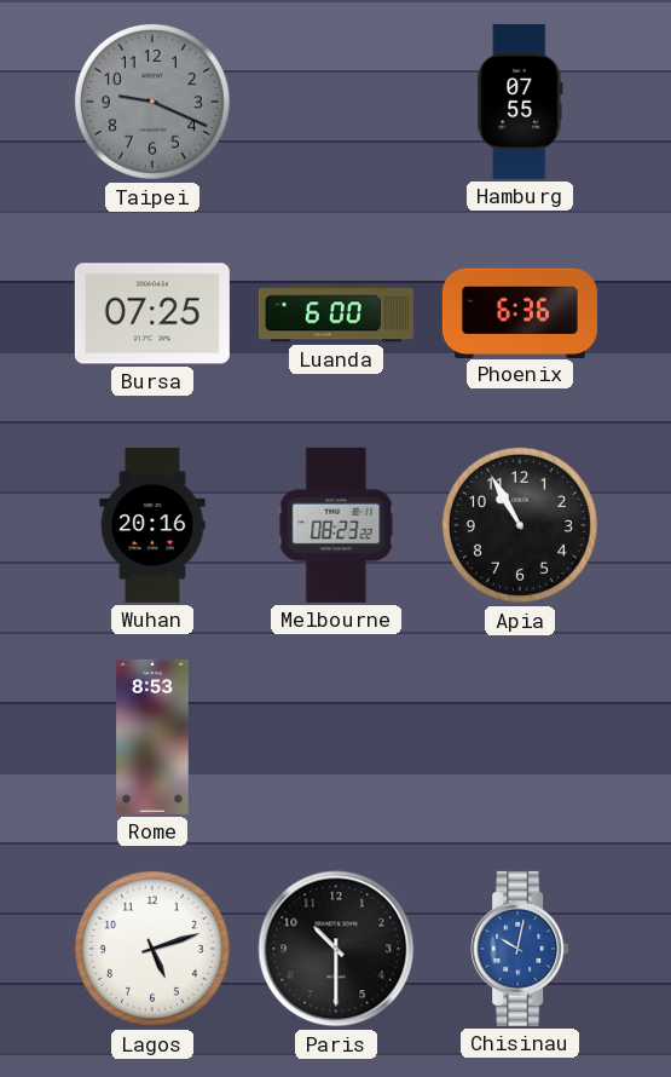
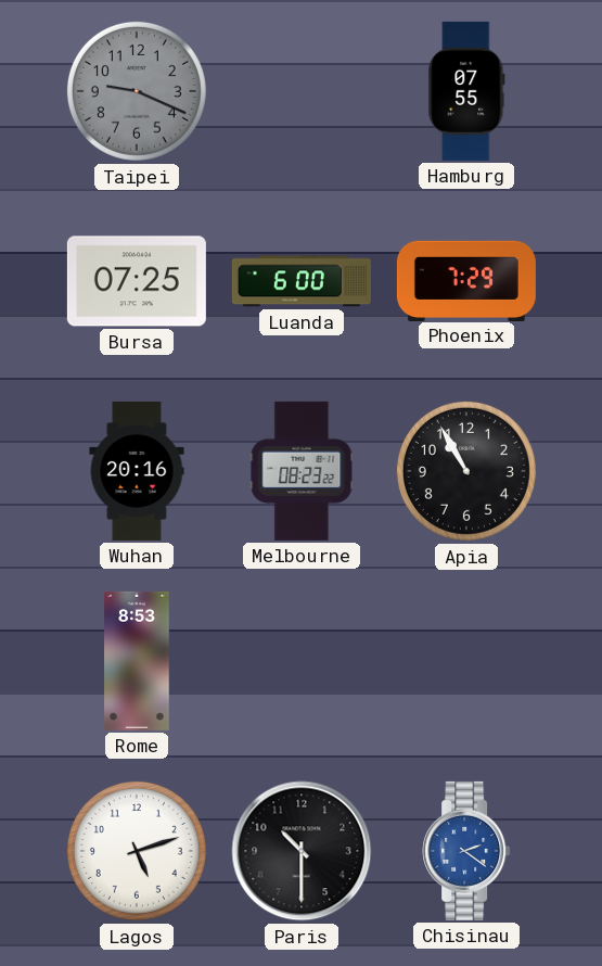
Phoenix: 6:36 -> 7:29
Chisinau: 10:02 -> 2:21
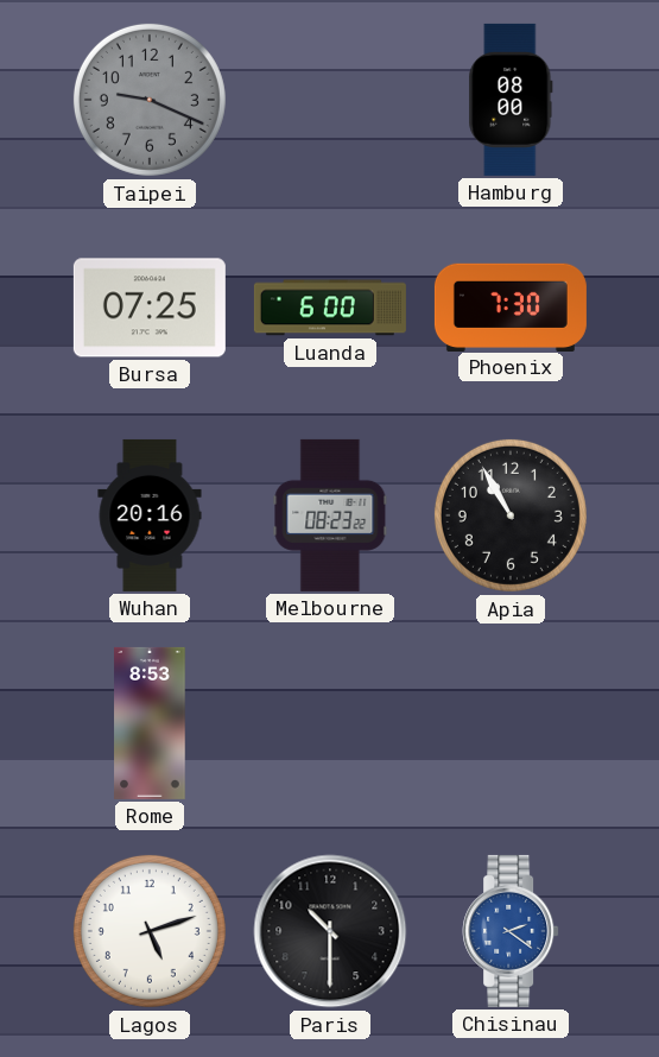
Hamburg: 07:55 -> 08:00
Phoenix: 7:29 -> 7:30
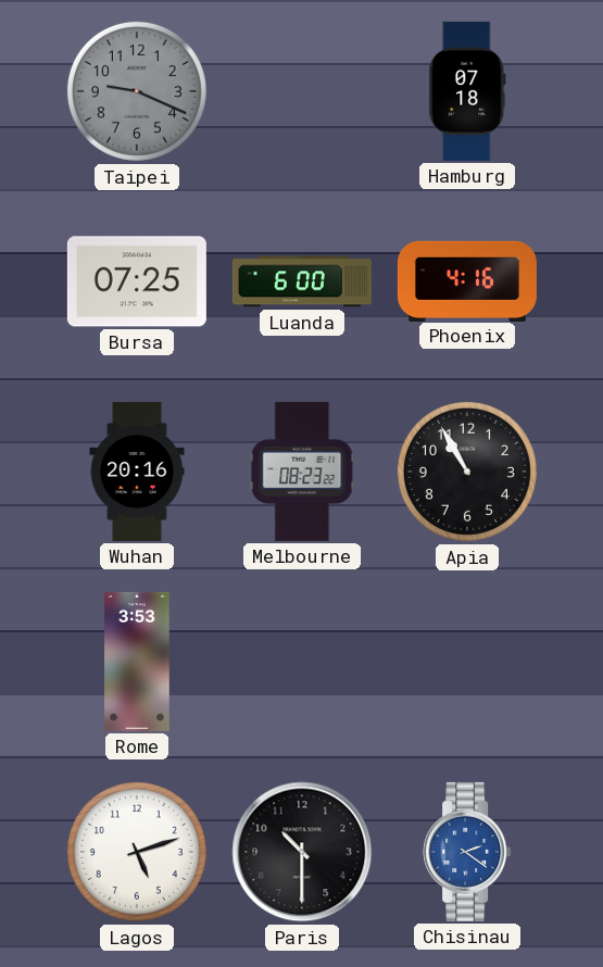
Hamburg: 08:00 -> 07:18
Phoenix: 7:30 -> 4:16
Rome: 8:53 -> 3:53
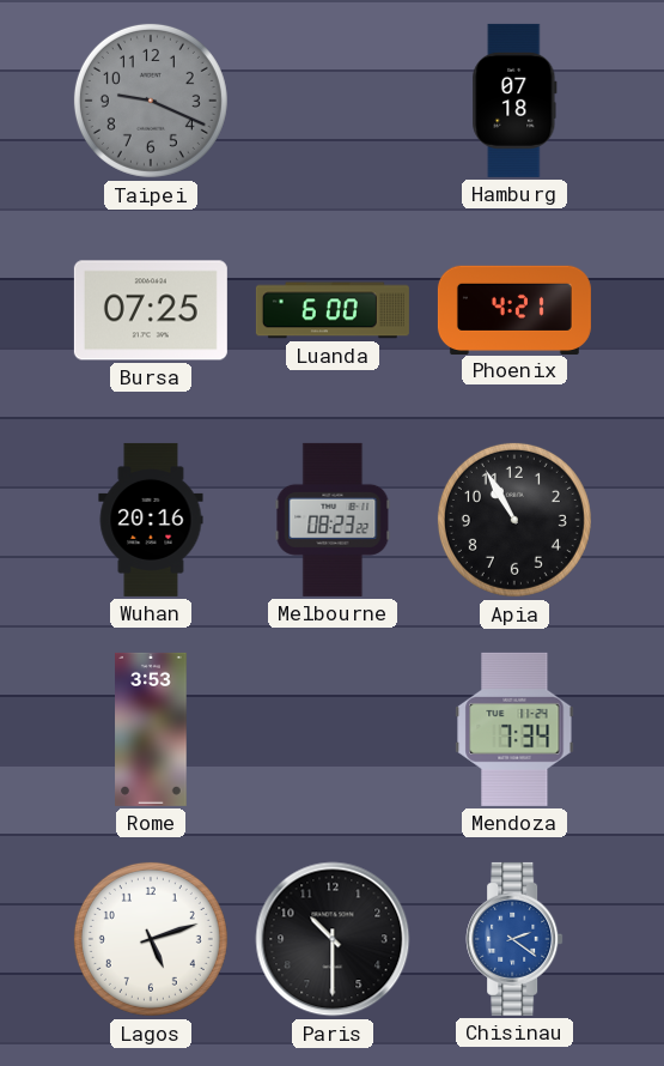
Phoenix: 4:16 -> 4:21
Mendoza: none -> 7:34
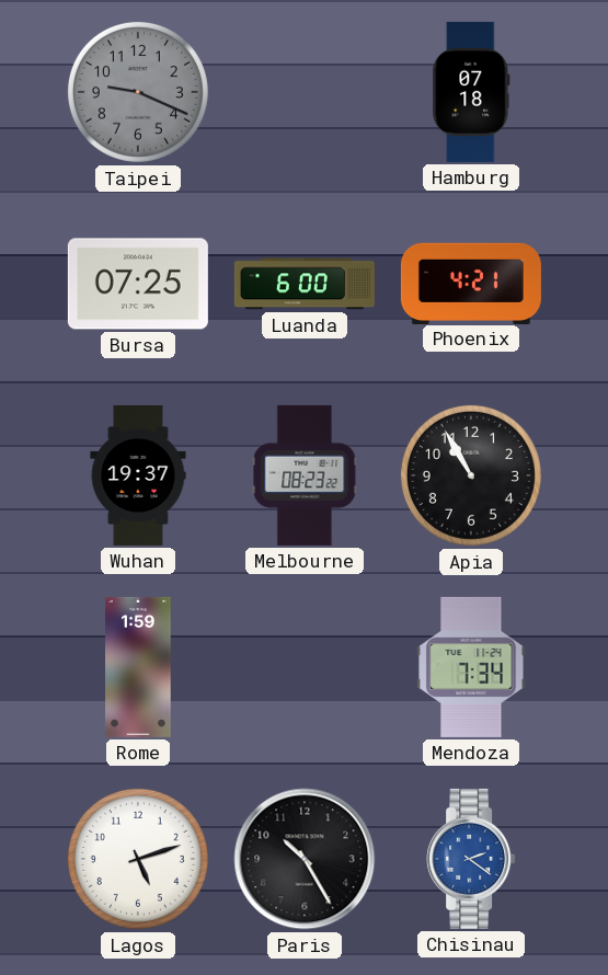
Wuhan: 20:16 -> 19:37
Rome: 3:53 -> 1:59
Paris: 10:30 -> 10:25
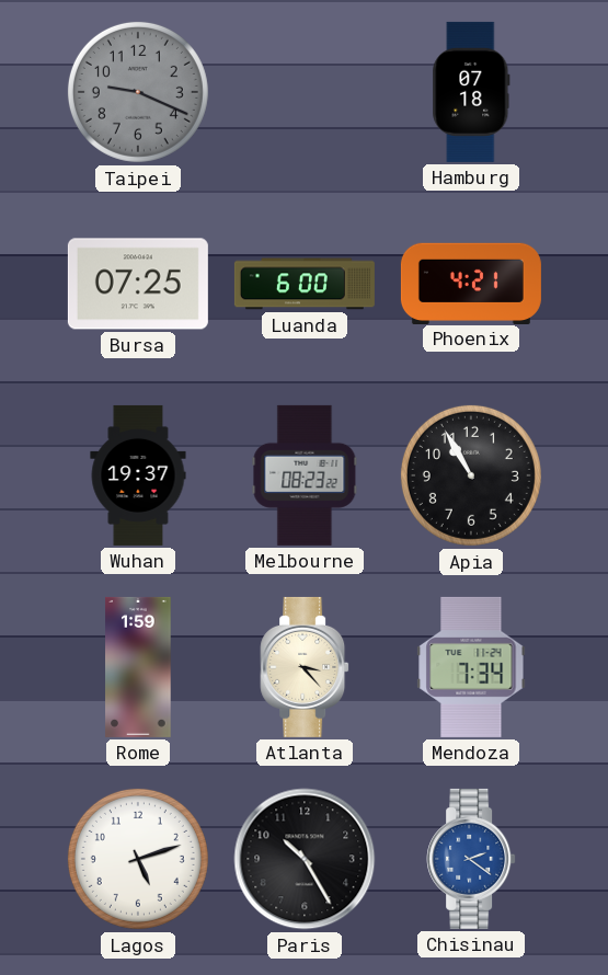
Atlanta: none -> 3:23
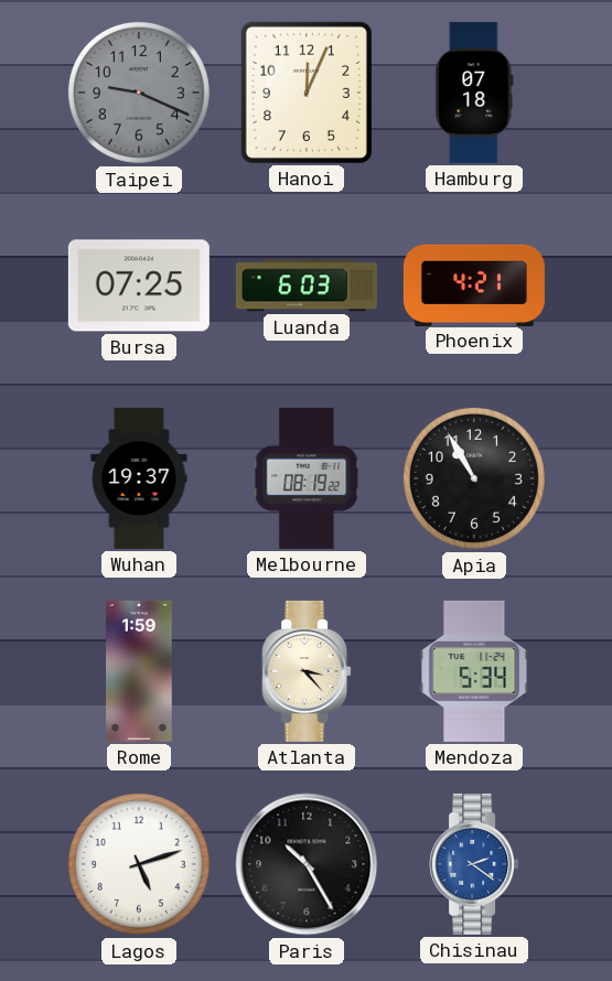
Hanoi: none -> 12:04
Luanda: 6:00 -> 6:03
Melbourne: 08:23 -> 08:19
Mendoza: 7:34 -> 5:34
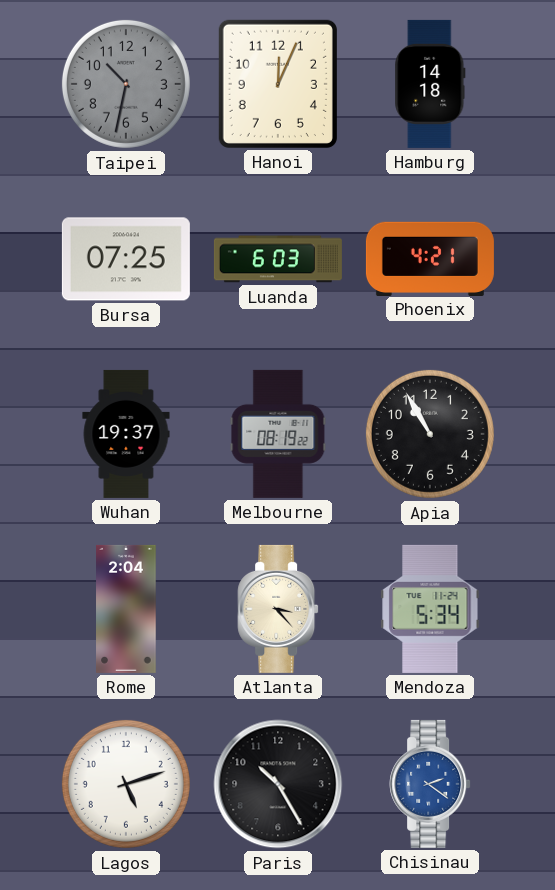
Taipei: 9:19 -> 10:32
Hamburg: 07:18 -> 14:18
Rome: 1:59 -> 2:04
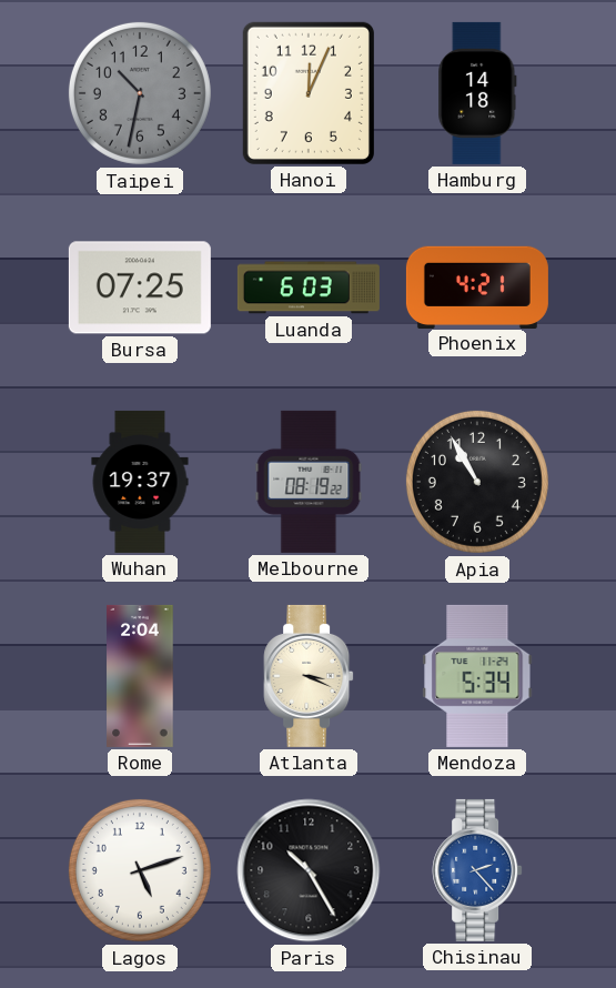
Atlanta: 3:23 -> 3:19
Chisinau: 2:21 -> 2:23
